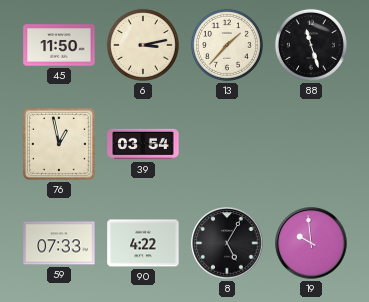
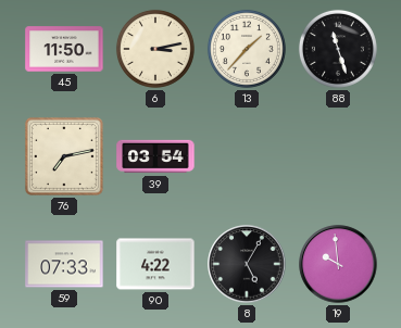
76: 12:58 -> 7:13
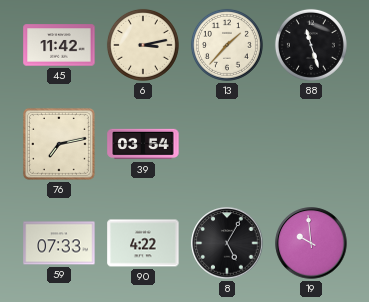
45: 11:50 -> 11:42
